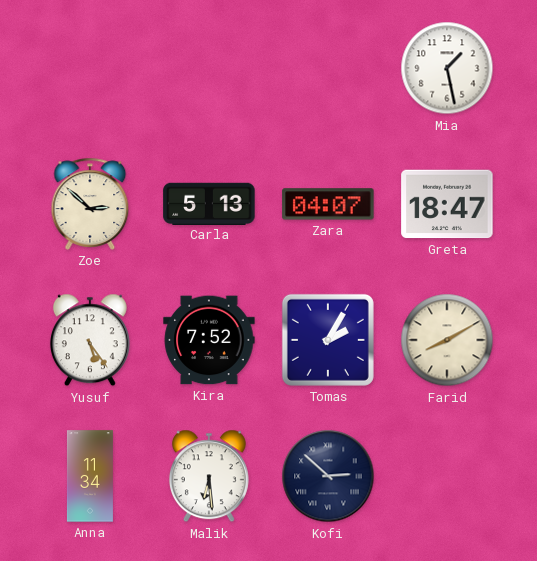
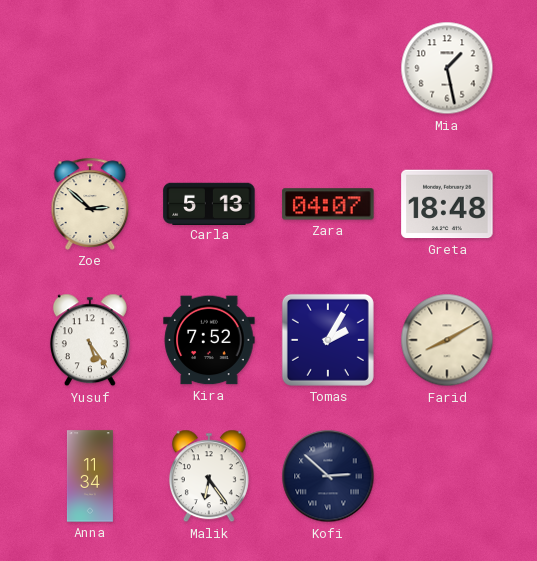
Greta: 18:47 -> 18:48
Malik: 6:29 -> 6:24
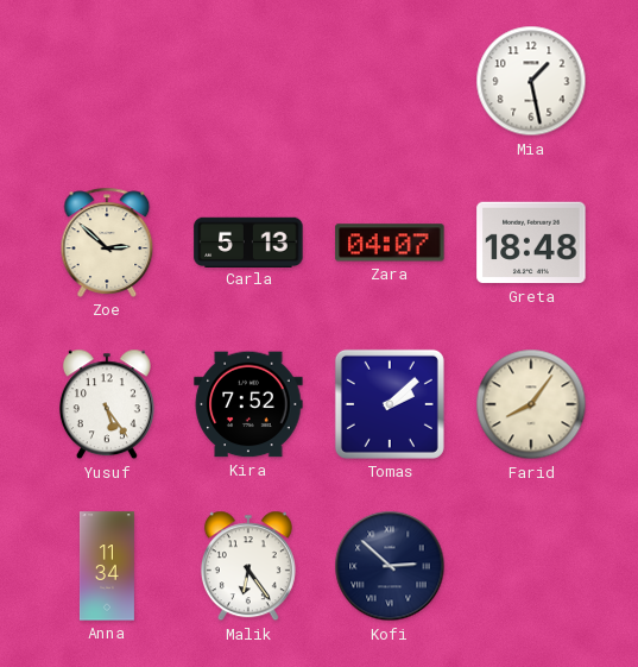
Tomas: 2:05 -> 2:08
Farid: 8:10 -> 8:06
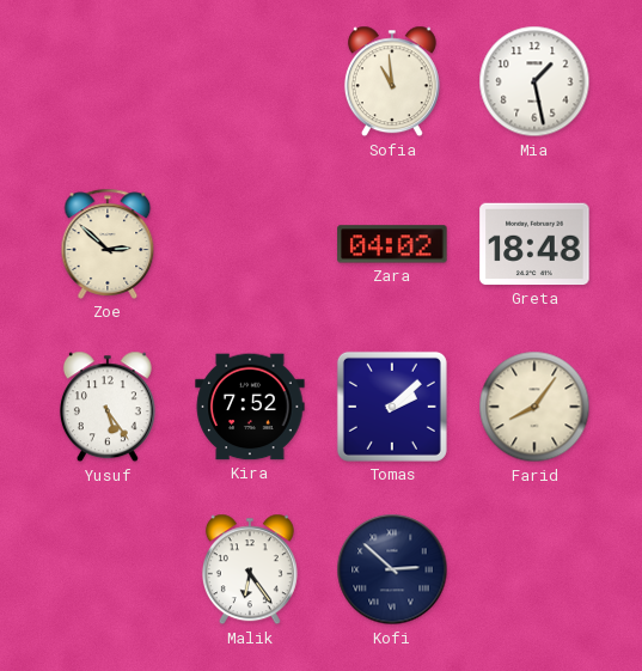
Sofia: none -> 10:59
Carla: 5:13 -> none
Zara: 04:07 -> 04:02
Anna: 11:34 -> none
